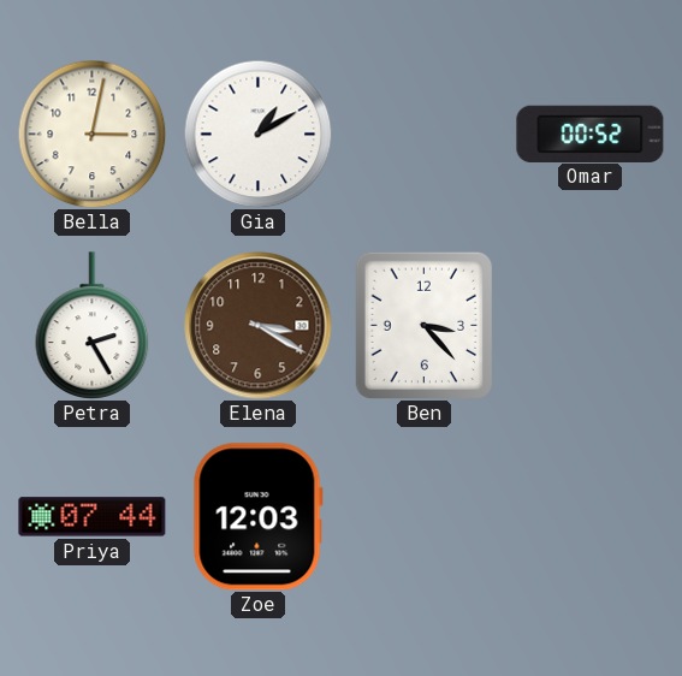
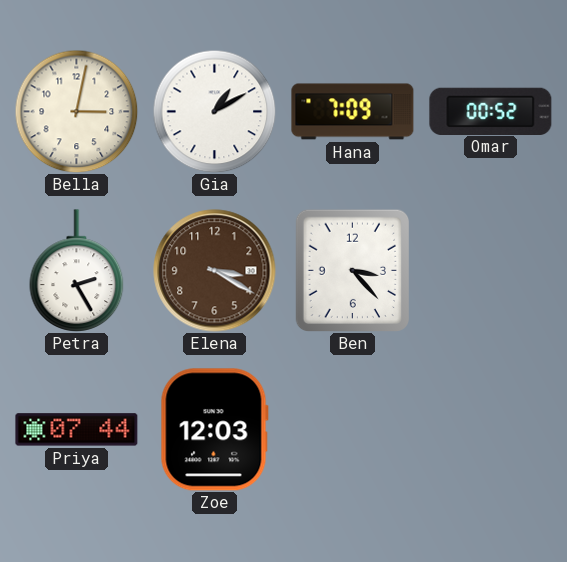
Hana: none -> 7:09
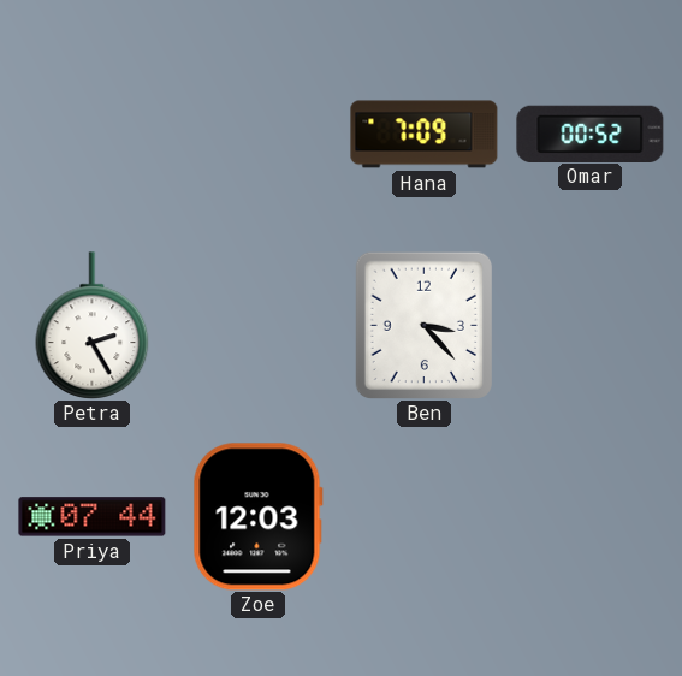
Bella: 3:02 -> none
Gia: 1:10 -> none
Elena: 3:20 -> none
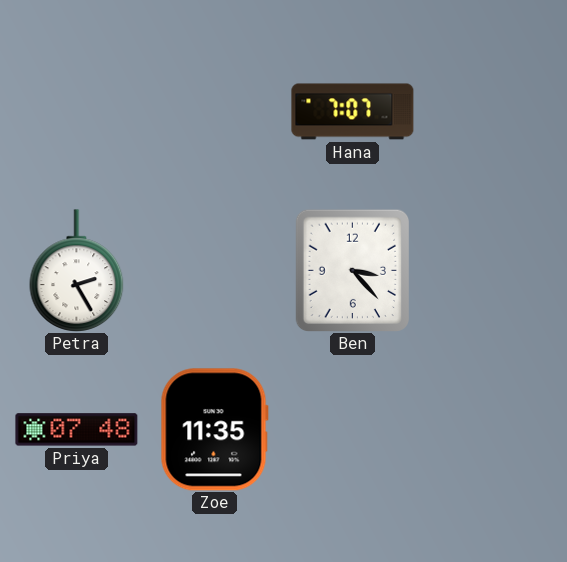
Hana: 7:09 -> 7:07
Omar: 00:52 -> none
Priya: 07:44 -> 07:48
Zoe: 12:03 -> 11:35
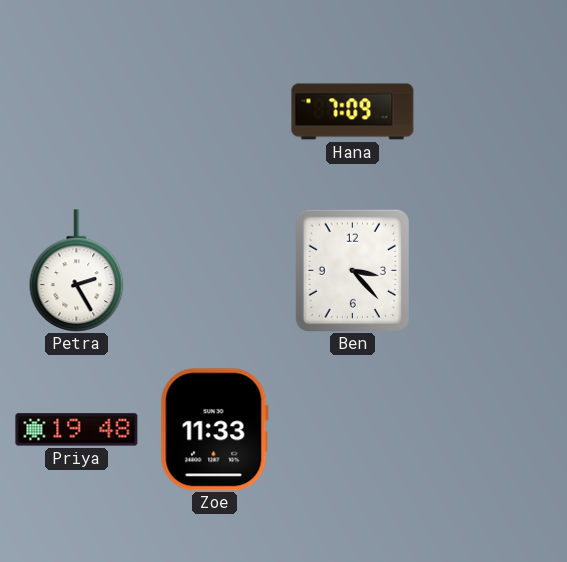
Hana: 7:07 -> 7:09
Priya: 07:48 -> 19:48
Zoe: 11:35 -> 11:33
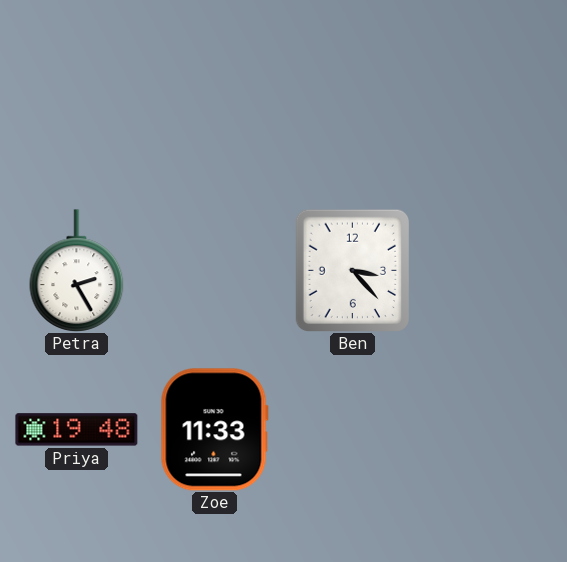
Hana: 7:09 -> none
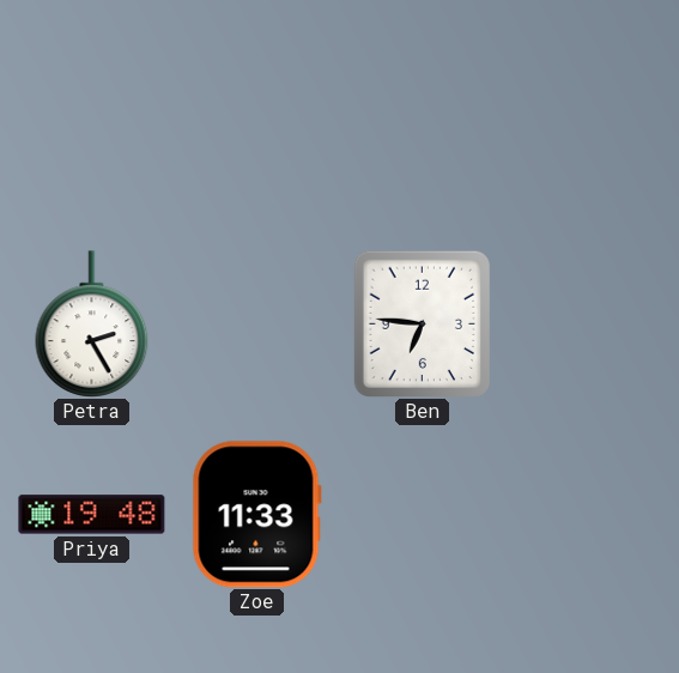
Ben: 3:23 -> 6:46
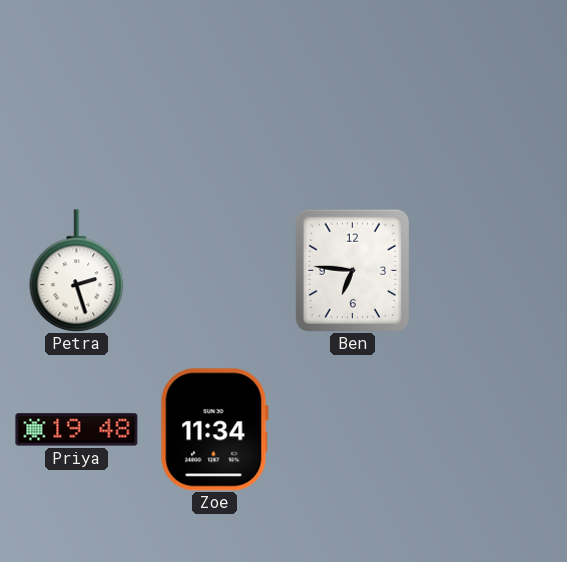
Petra: 2:25 -> 2:27
Zoe: 11:33 -> 11:34
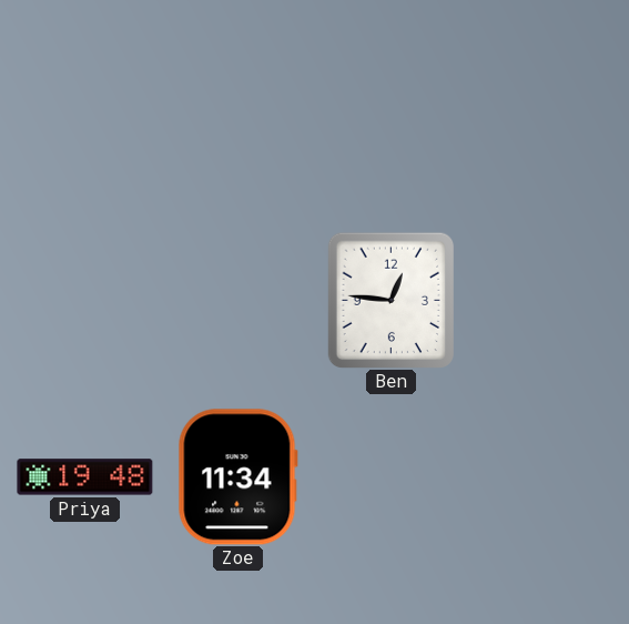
Petra: 2:27 -> none
Ben: 6:46 -> 12:46
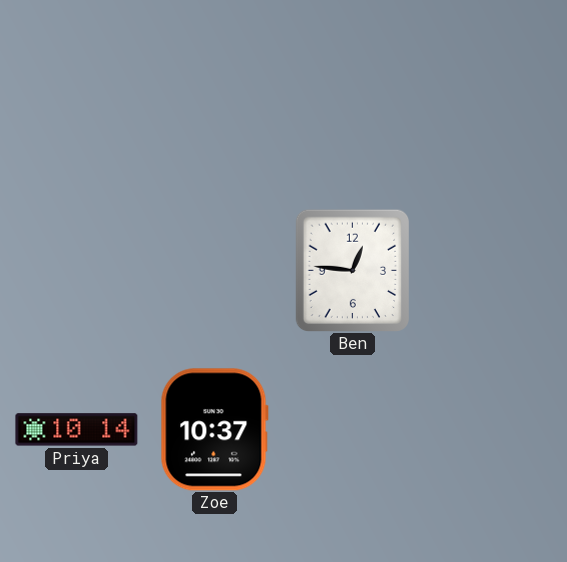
Priya: 19:48 -> 10:14
Zoe: 11:34 -> 10:37
